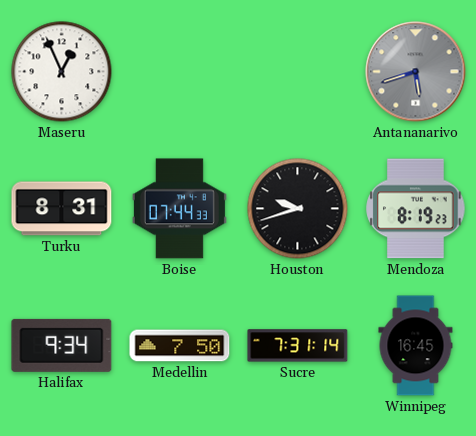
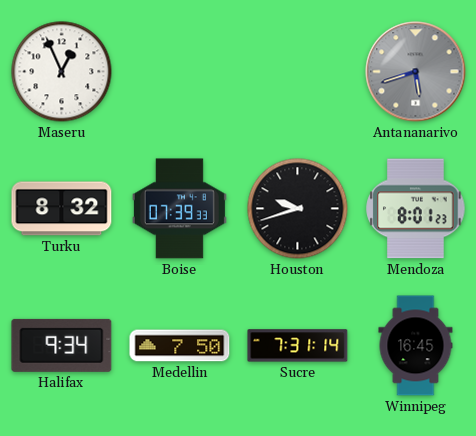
Turku: 8:31 -> 8:32
Boise: 07:44 -> 07:39
Mendoza: 8:19 -> 8:01
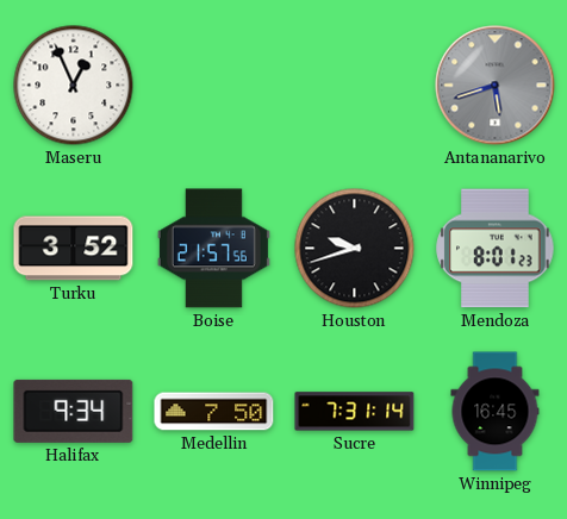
Turku: 8:32 -> 3:52
Boise: 07:39 -> 21:57
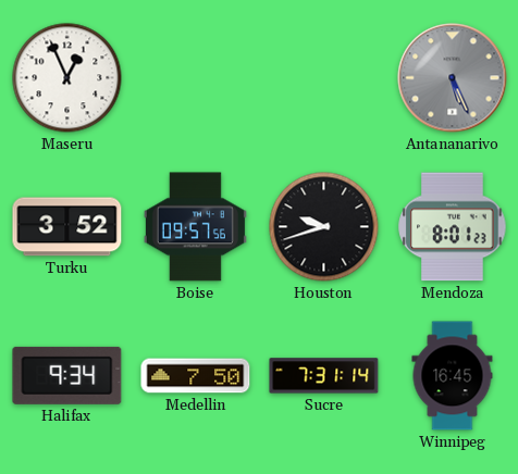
Antananarivo: 5:42 -> 5:26
Boise: 21:57 -> 09:57
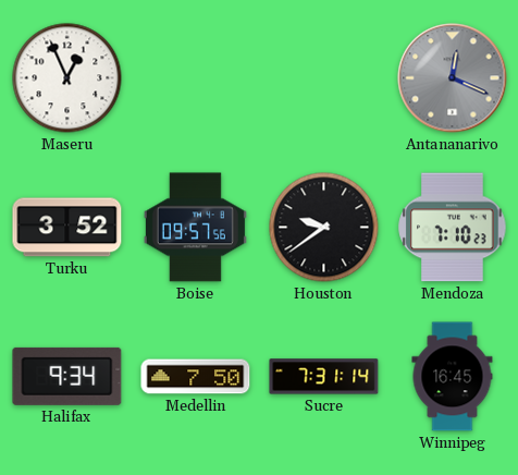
Antananarivo: 5:26 -> 12:19
Houston: 9:42 -> 9:39
Mendoza: 8:01 -> 7:10
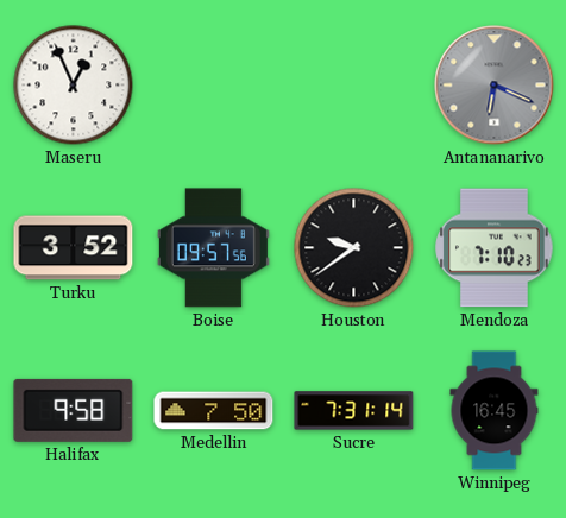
Antananarivo: 12:19 -> 6:19
Halifax: 9:34 -> 9:58
